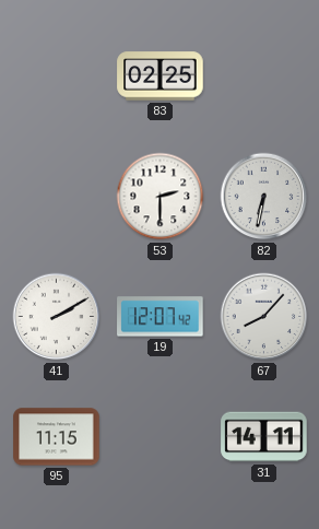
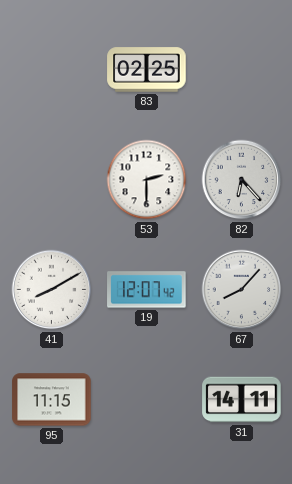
82: 6:32 -> 6:23
41: 2:10 -> 8:10
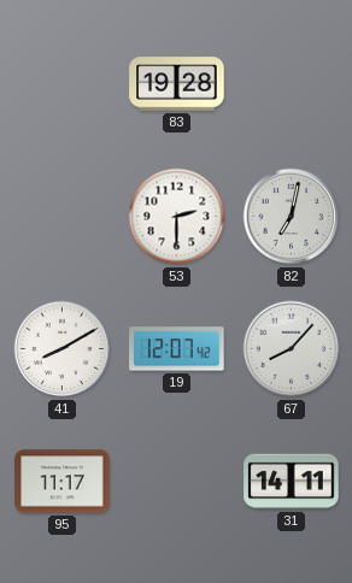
83: 02:25 -> 19:28
82: 6:23 -> 7:02
95: 11:15 -> 11:17
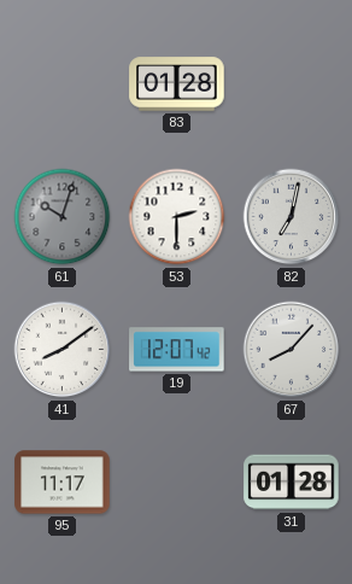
83: 19:28 -> 01:28
61: none -> 10:03
41: 8:10 -> 8:09
31: 14:11 -> 01:28
